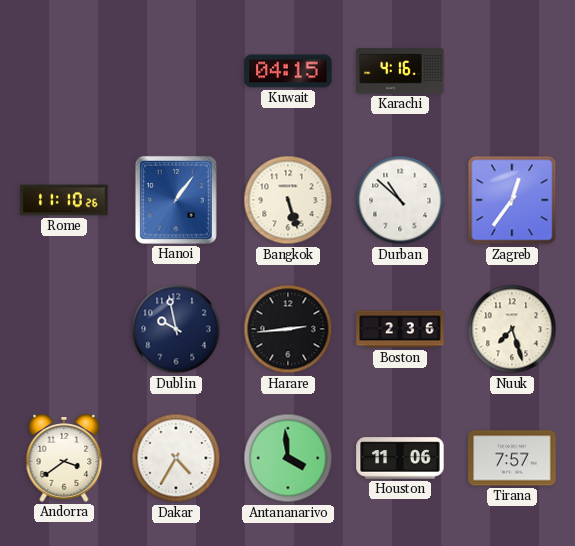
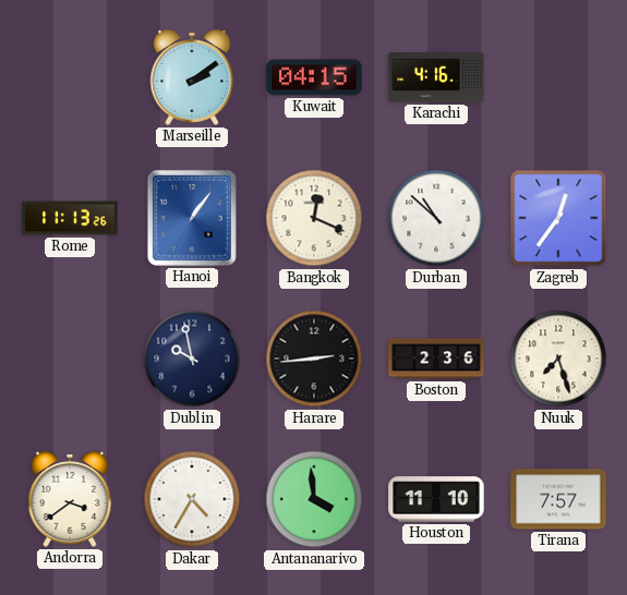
Marseille: none -> 2:09
Rome: 11:10 -> 11:13
Bangkok: 5:27 -> 12:19
Houston: 11:06 -> 11:10
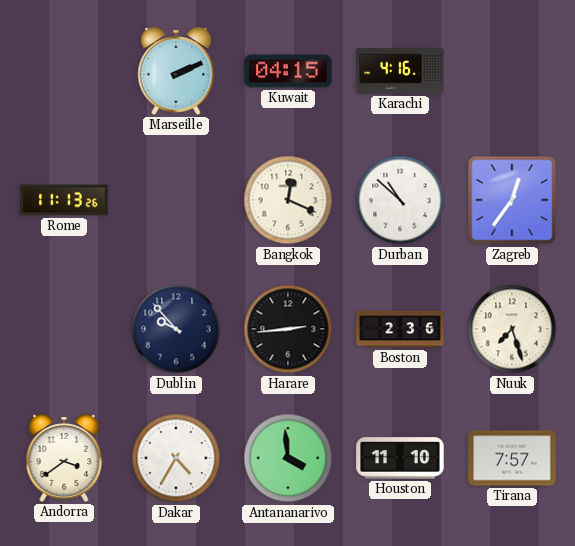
Marseille: 2:09 -> 2:11
Hanoi: 1:06 -> none
Dublin: 9:58 -> 9:53
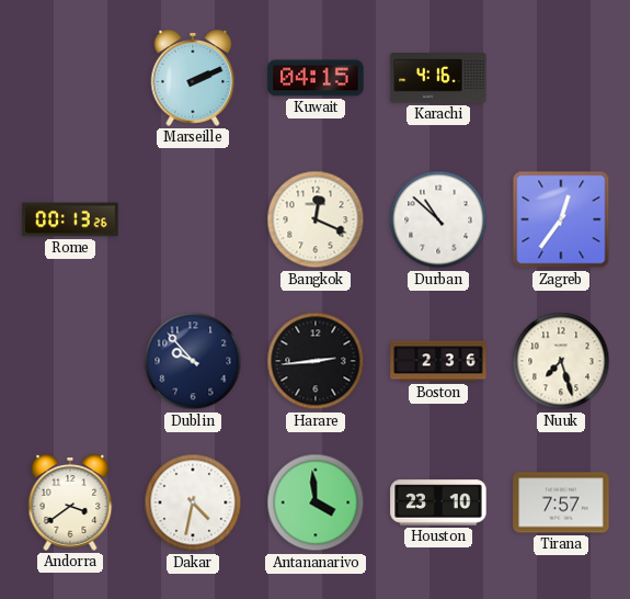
Rome: 11:13 -> 00:13
Dakar: 4:35 -> 4:32
Houston: 11:10 -> 23:10
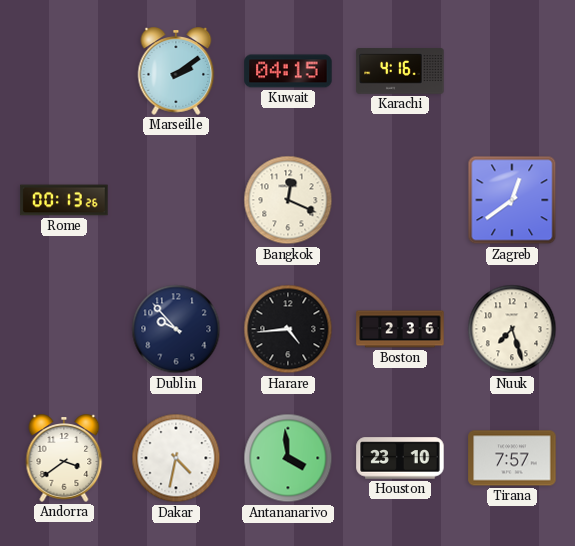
Marseille: 2:11 -> 2:09
Durban: 10:52 -> none
Zagreb: 12:36 -> 12:39
Harare: 2:44 -> 4:44
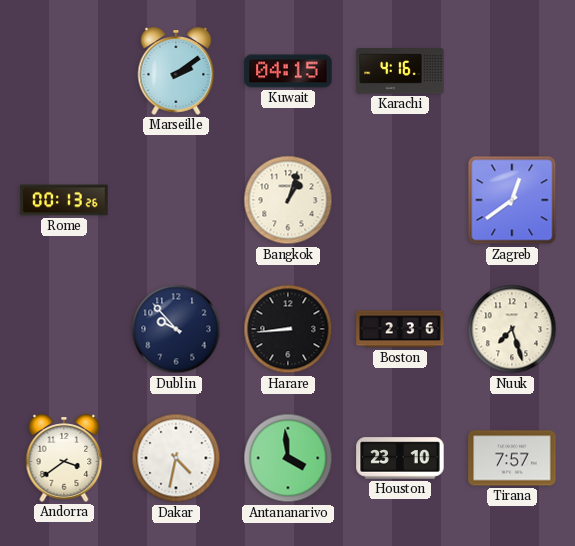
Bangkok: 12:19 -> 1:03
Harare: 4:44 -> 8:44
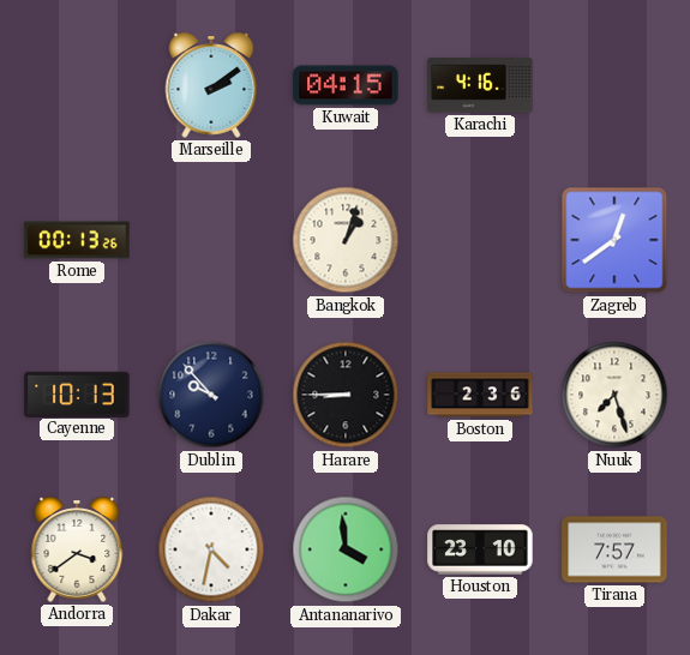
Cayenne: none -> 10:13
Harare: 8:44 -> 8:45
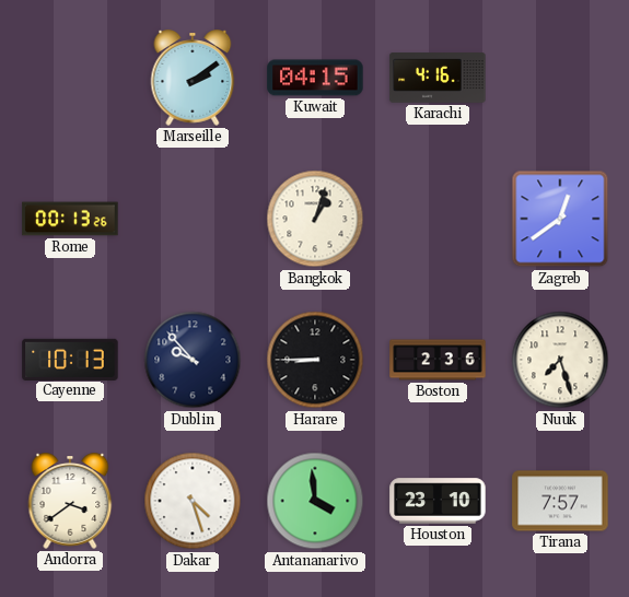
Dakar: 4:32 -> 4:27
